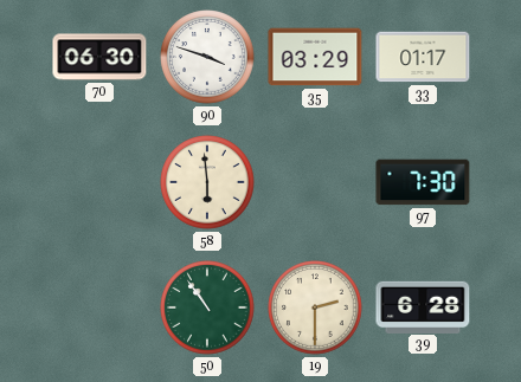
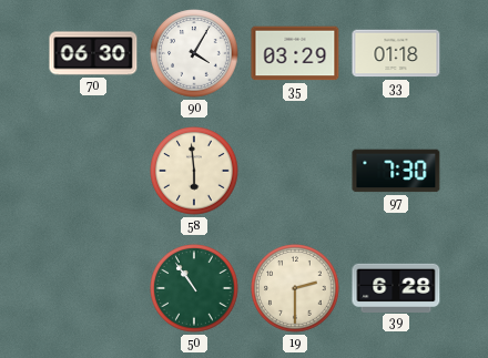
90: 3:48 -> 4:05
33: 01:17 -> 01:18
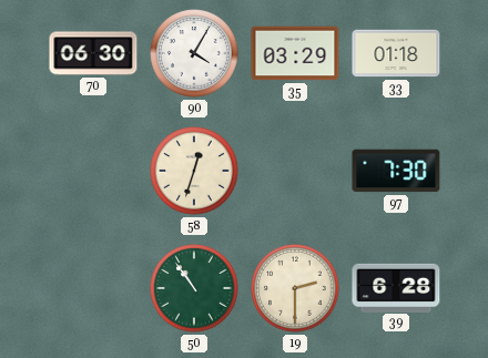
58: 5:59 -> 12:33
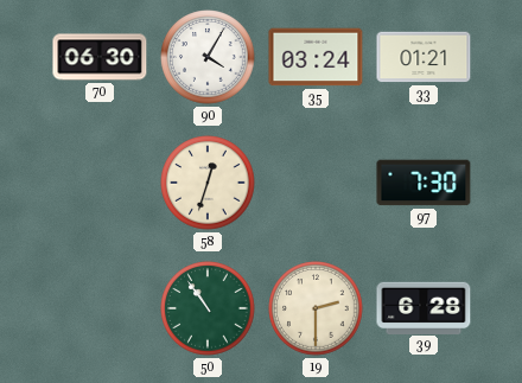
35: 03:29 -> 03:24
33: 01:18 -> 01:21
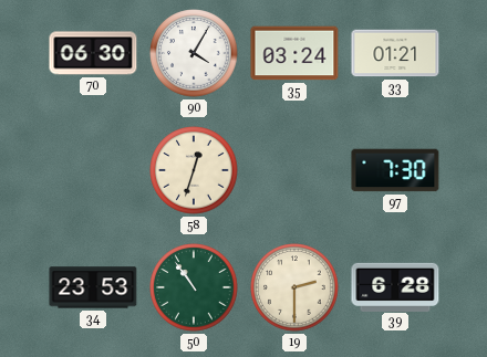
34: none -> 23:53
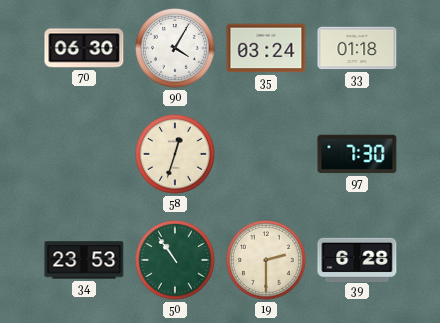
33: 01:21 -> 01:18
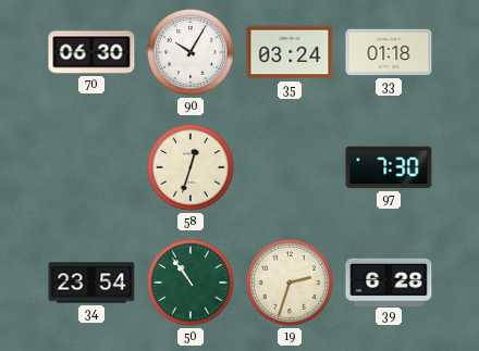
90: 4:05 -> 10:05
34: 23:53 -> 23:54
19: 2:30 -> 2:33
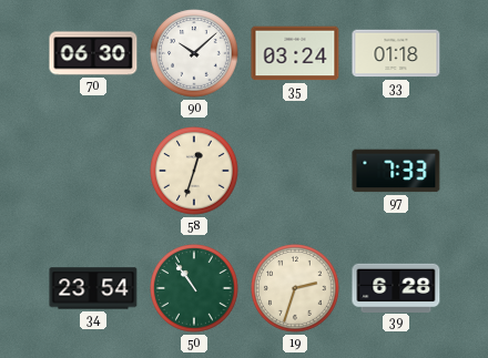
90: 10:05 -> 10:08
97: 7:30 -> 7:33
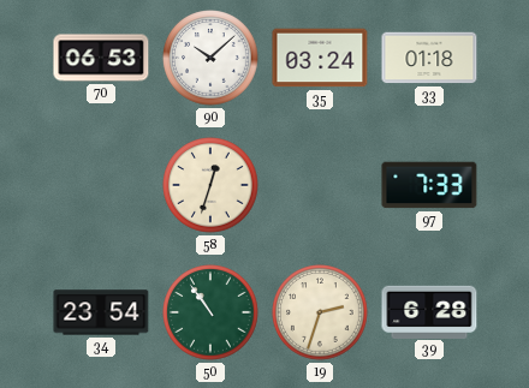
70: 06:30 -> 06:53
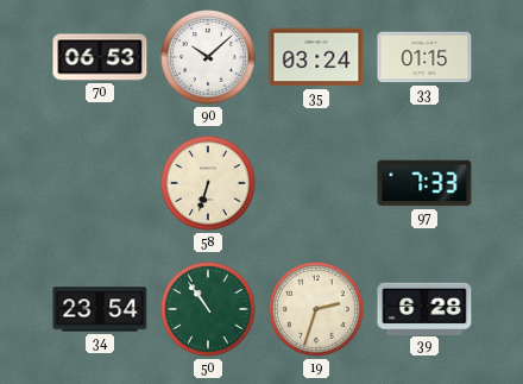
33: 01:18 -> 01:15
58: 12:33 -> 6:33
